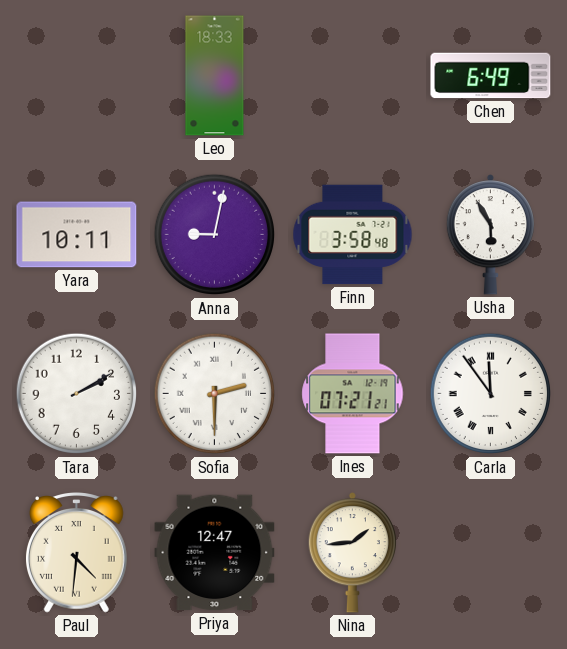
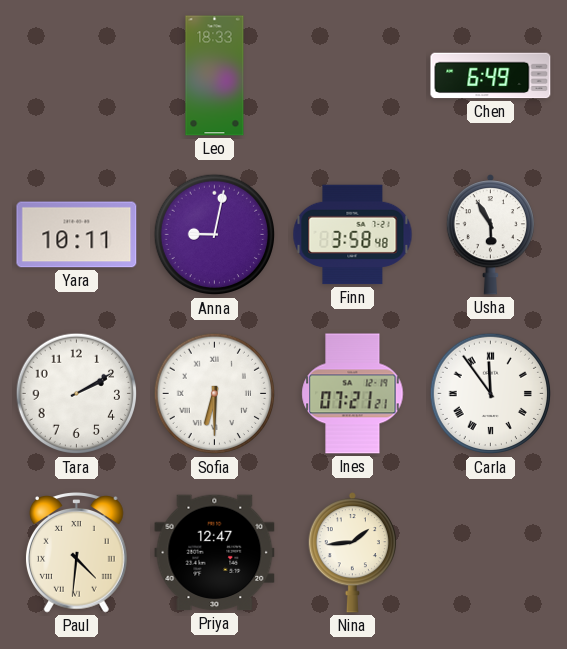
Sofia: 2:30 -> 6:30
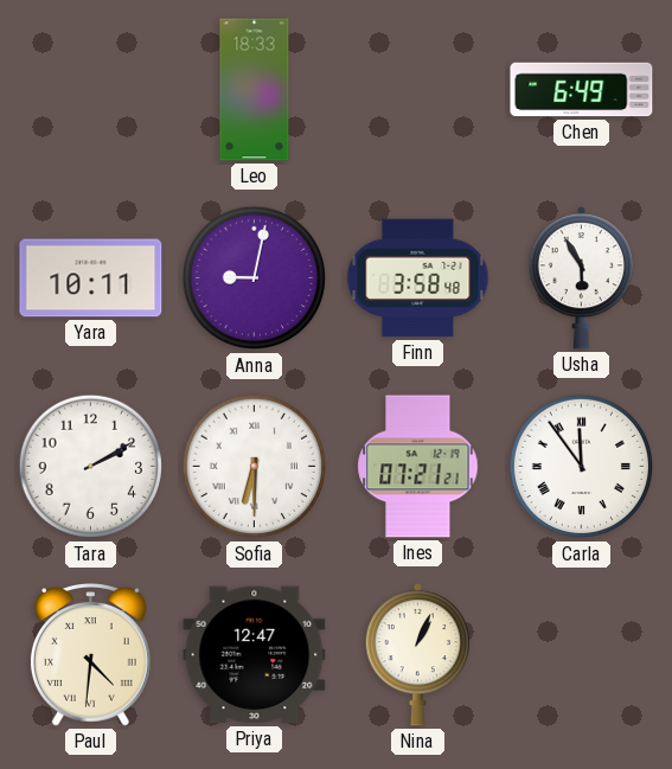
Nina: 1:44 -> 1:04
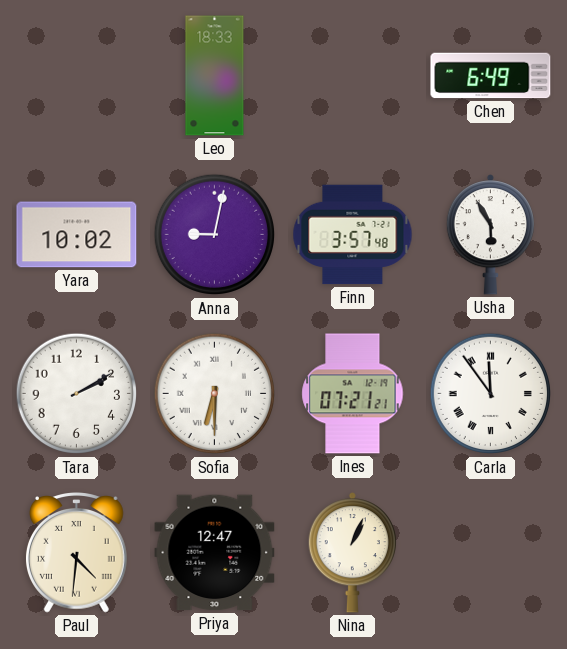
Yara: 10:11 -> 10:02
Finn: 3:58 -> 3:57
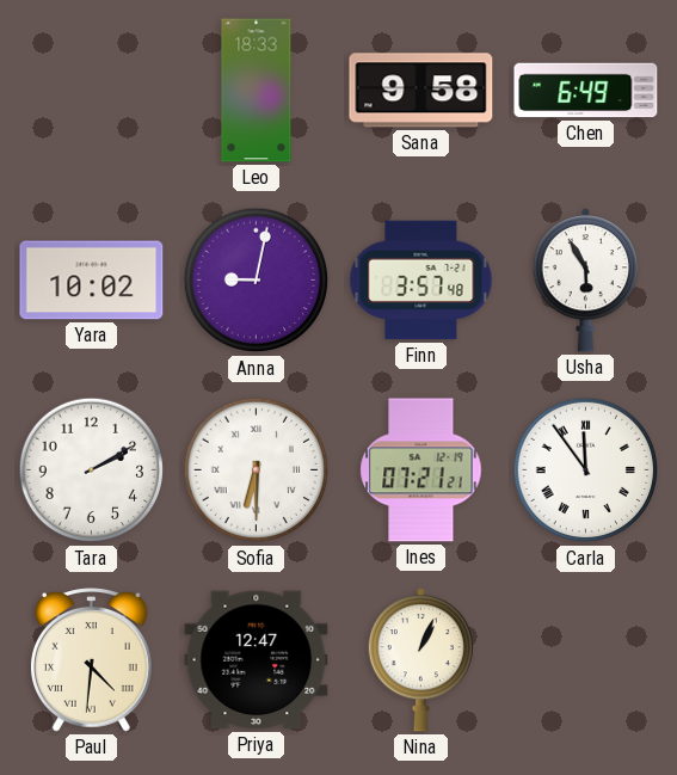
Sana: none -> 9:58
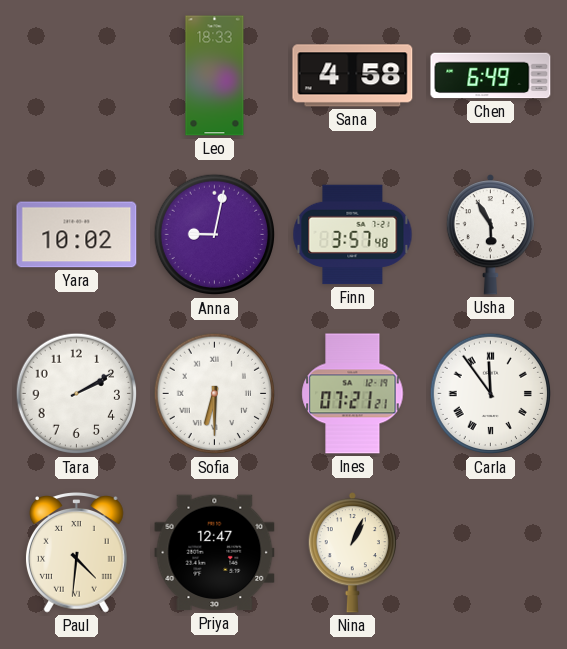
Sana: 9:58 -> 4:58
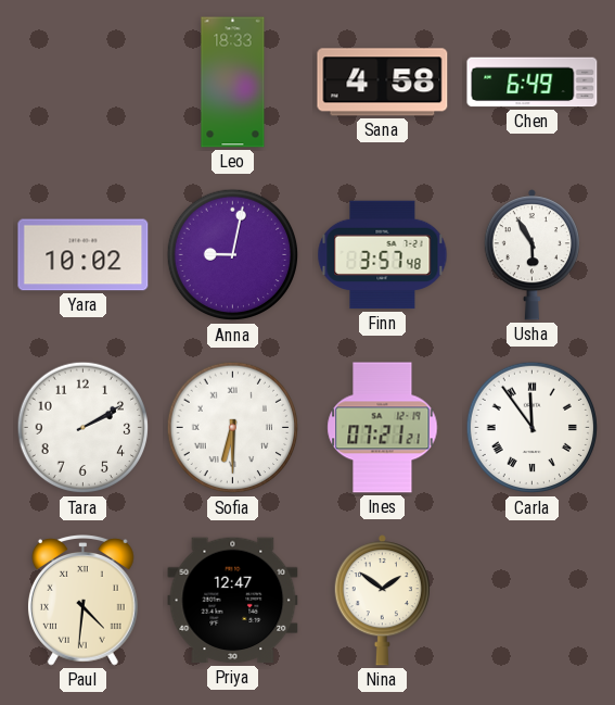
Nina: 1:04 -> 1:51
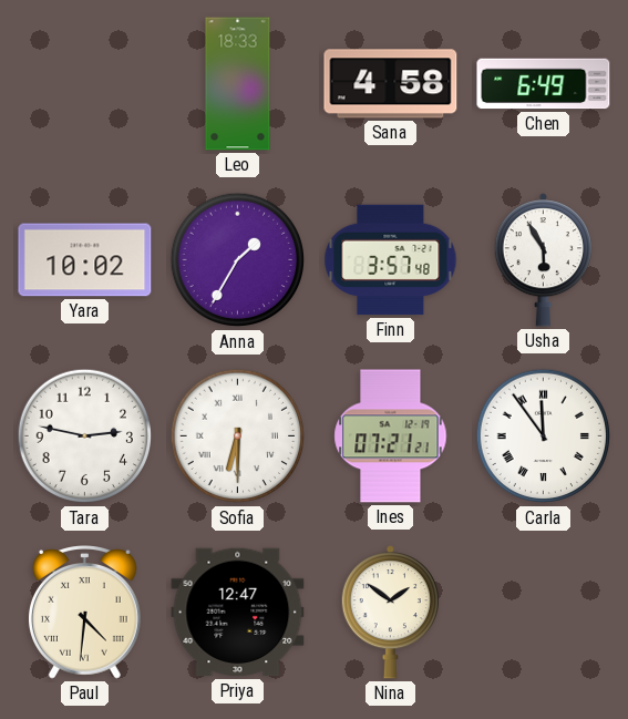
Anna: 9:02 -> 1:35
Tara: 2:10 -> 2:47
